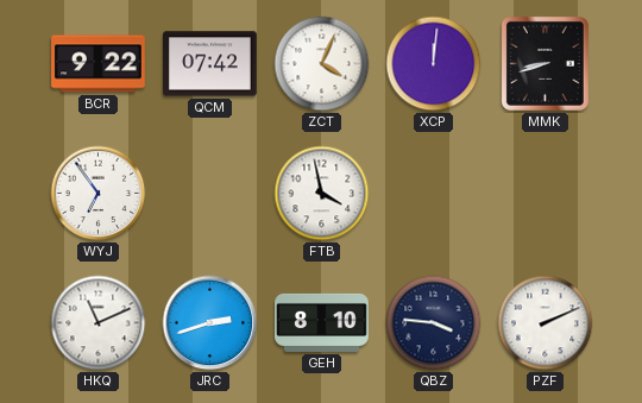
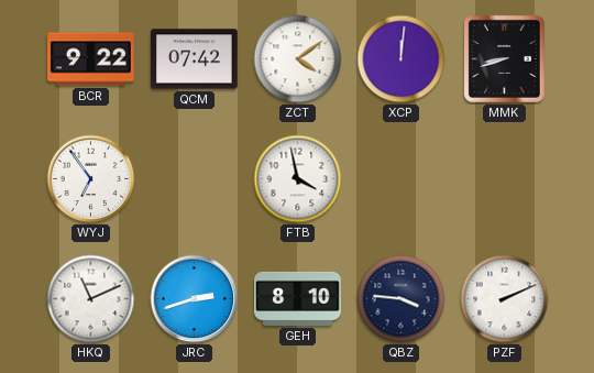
ZCT: 4:04 -> 4:09
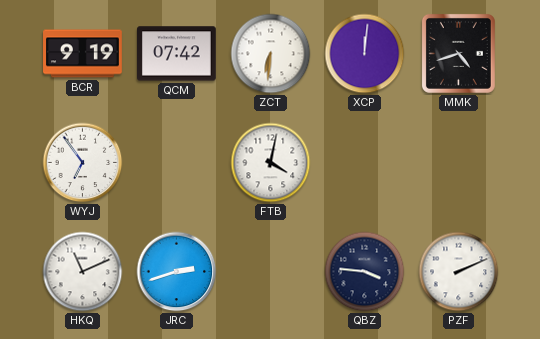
BCR: 9:22 -> 9:19
ZCT: 4:09 -> 6:31
MMK: 8:42 -> 4:42
FTB: 3:58 -> 4:02
GEH: 8:10 -> none
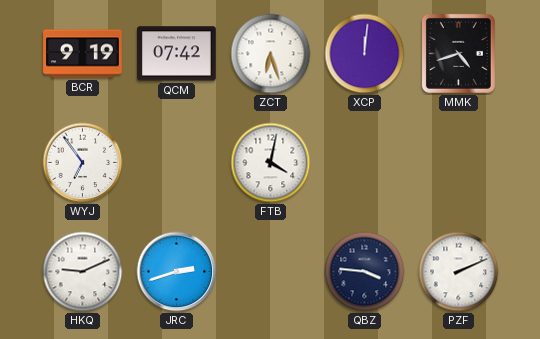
ZCT: 6:31 -> 6:27
HKQ: 11:11 -> 9:11
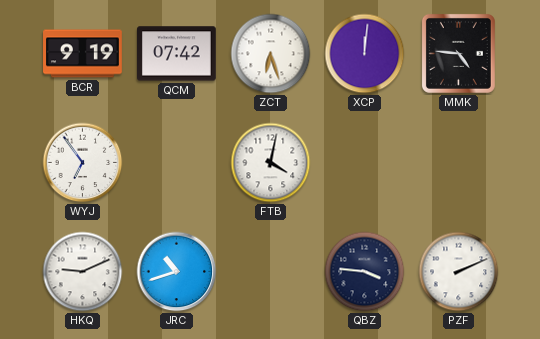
MMK: 4:42 -> 4:46
JRC: 2:42 -> 10:42
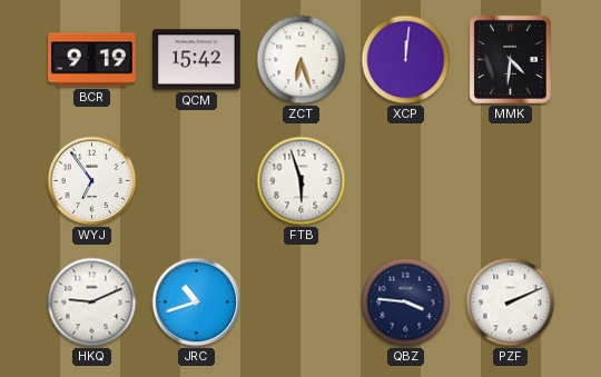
QCM: 07:42 -> 15:42
MMK: 4:46 -> 4:31
FTB: 4:02 -> 5:57
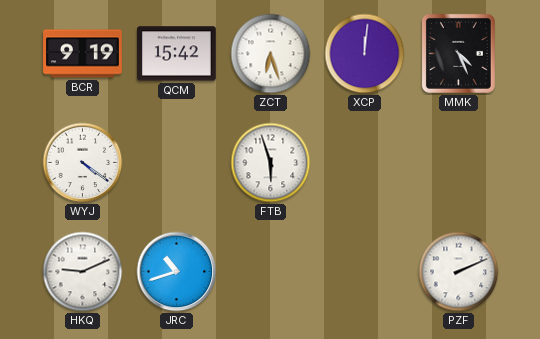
MMK: 4:31 -> 4:26
WYJ: 6:54 -> 4:21
QBZ: 3:46 -> none
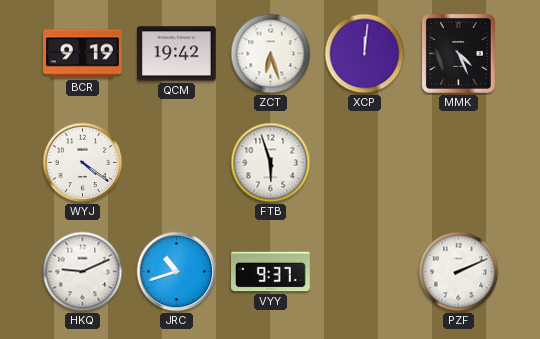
QCM: 15:42 -> 19:42
VYY: none -> 9:37
